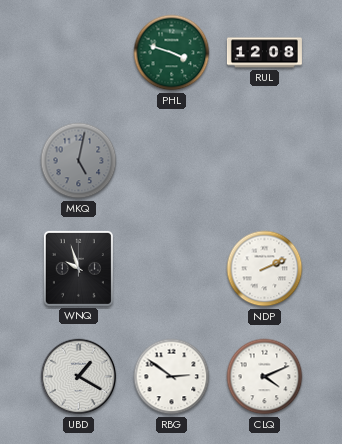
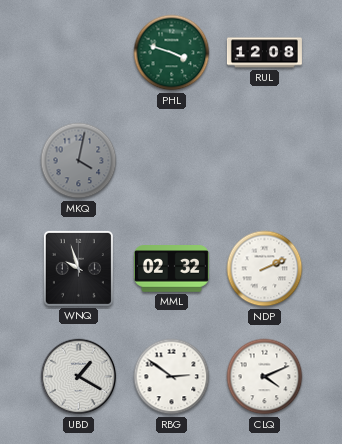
MKQ: 5:02 -> 4:02
MML: none -> 02:32
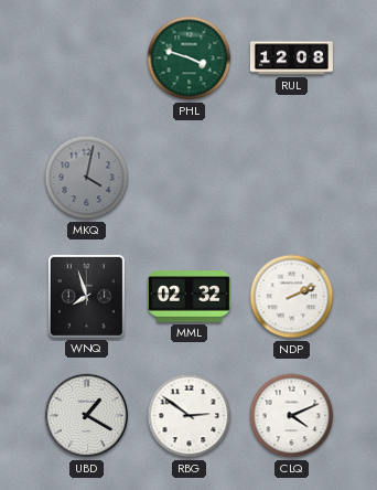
WNQ: 9:57 -> 7:57
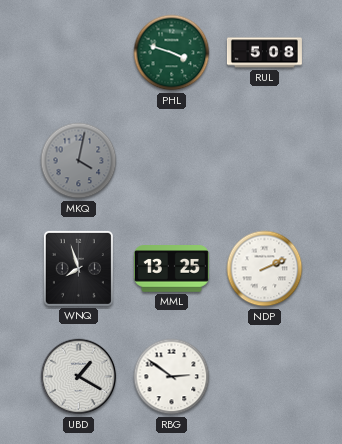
RUL: 12:08 -> 5:08
MML: 02:32 -> 13:25
CLQ: 4:11 -> none
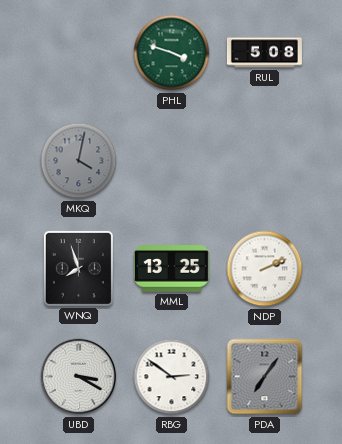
UBD: 1:20 -> 3:20
PDA: none -> 7:06
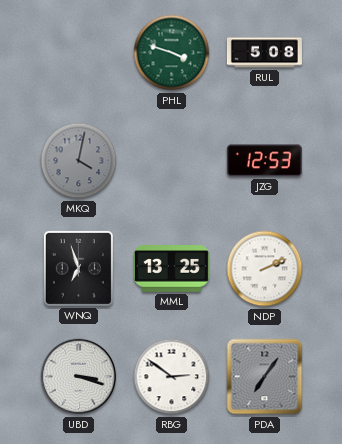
JZG: none -> 12:53
WNQ: 7:57 -> 6:57
UBD: 3:20 -> 3:18
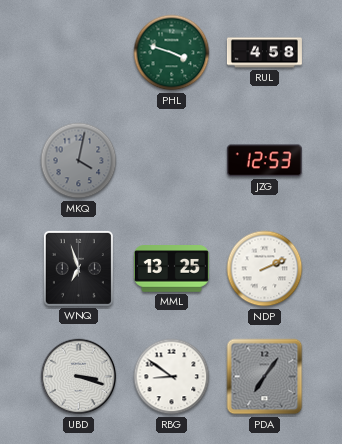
RUL: 5:08 -> 4:58
RBG: 2:51 -> 8:51
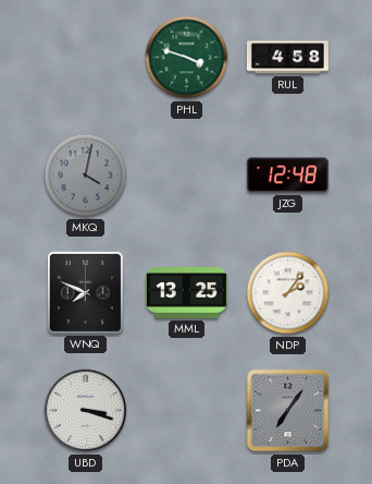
JZG: 12:53 -> 12:48
WNQ: 6:57 -> 7:49
NDP: 2:11 -> 2:06
RBG: 8:51 -> none
